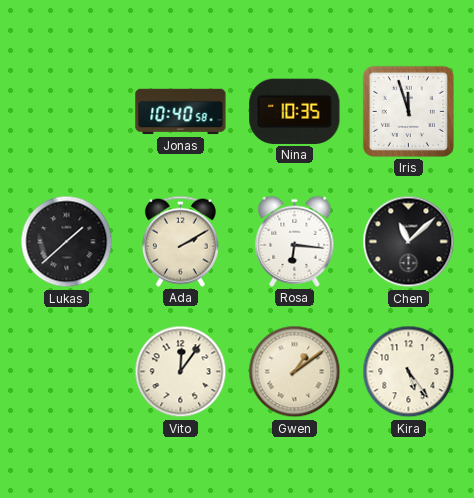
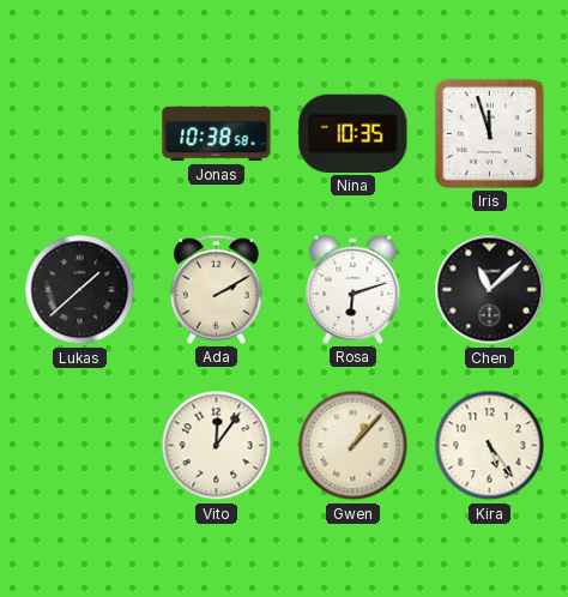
Jonas: 10:40 -> 10:38
Rosa: 6:16 -> 6:12
Gwen: 1:09 -> 1:07
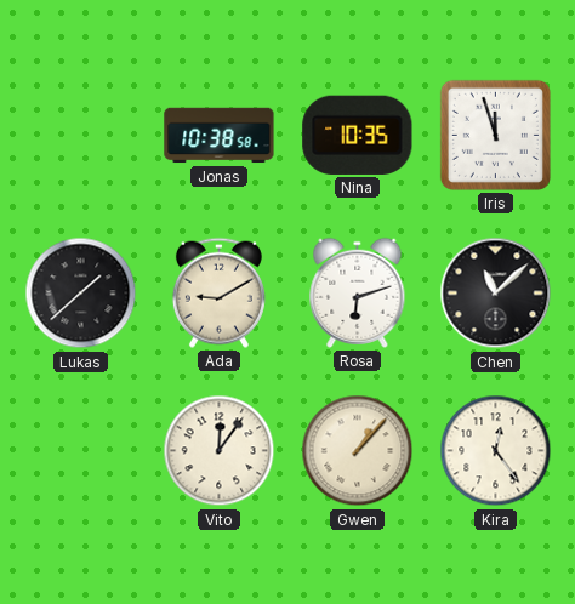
Ada: 2:10 -> 9:10
Kira: 5:24 -> 12:24
